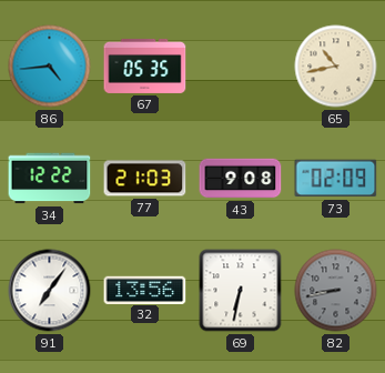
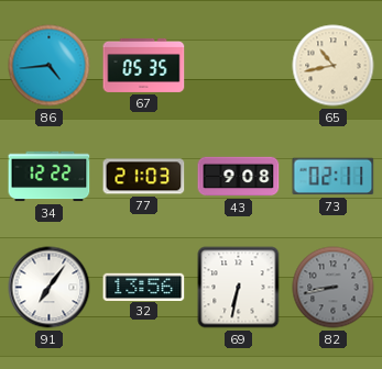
73: 02:09 -> 02:11
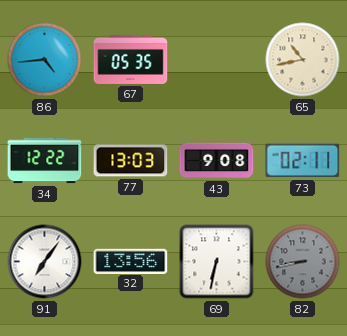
77: 21:03 -> 13:03
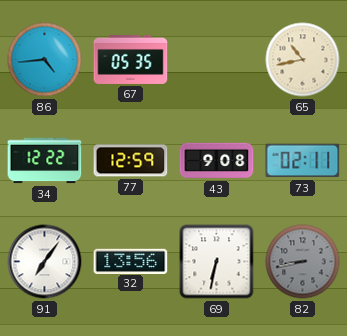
77: 13:03 -> 12:59
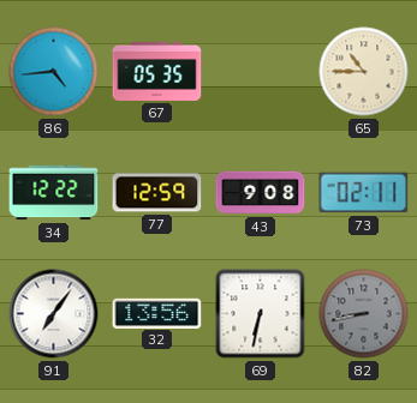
65: 10:43 -> 10:45
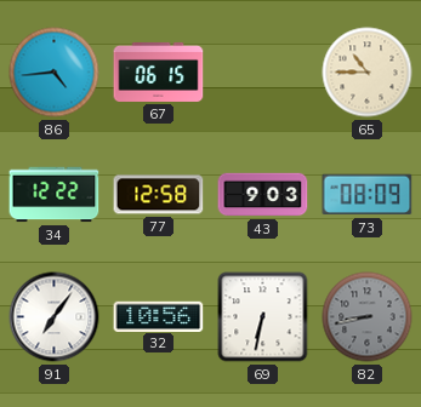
67: 05:35 -> 06:15
77: 12:59 -> 12:58
43: 9:08 -> 9:03
73: 02:11 -> 08:09
32: 13:56 -> 10:56
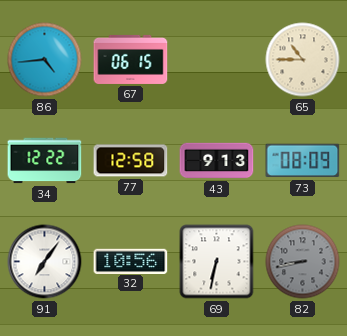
43: 9:03 -> 9:13
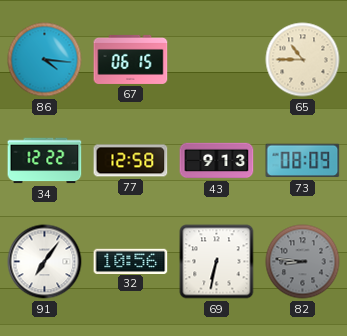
86: 4:44 -> 4:16
82: 8:43 -> 8:46
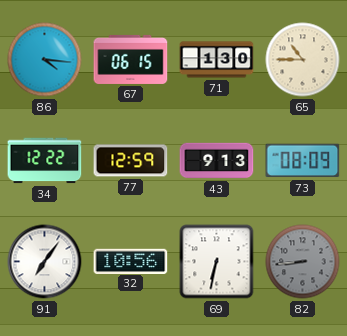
71: none -> 1:30
77: 12:58 -> 12:59
82: 8:46 -> 8:44
